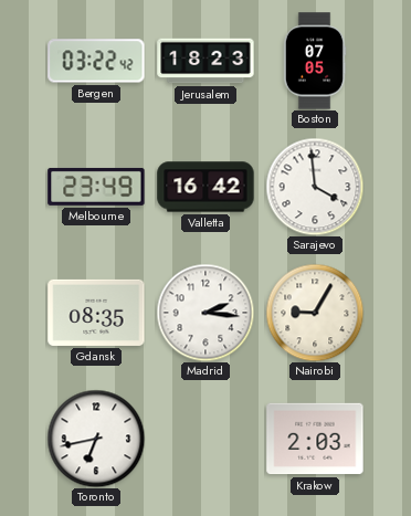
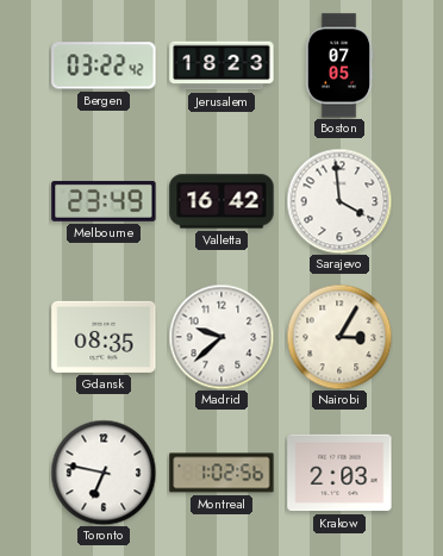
Madrid: 2:16 -> 9:38
Nairobi: 9:05 -> 3:05
Toronto: 6:43 -> 6:47
Montreal: none -> 1:02
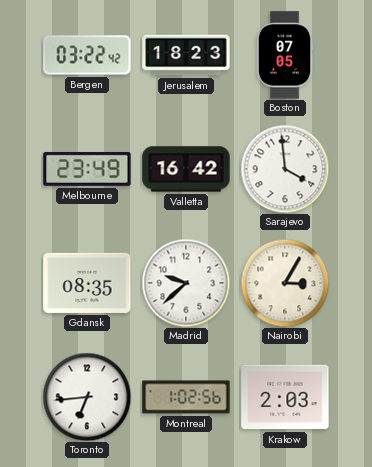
Toronto: 6:47 -> 6:44
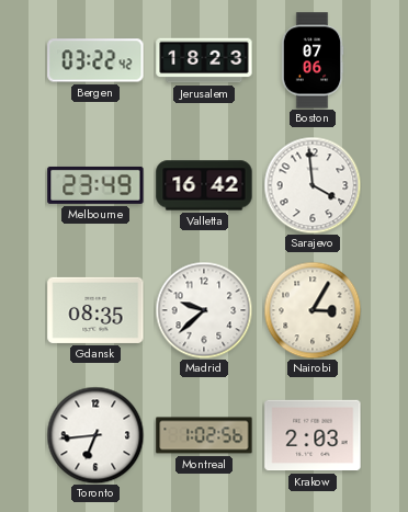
Boston: 07:05 -> 07:06
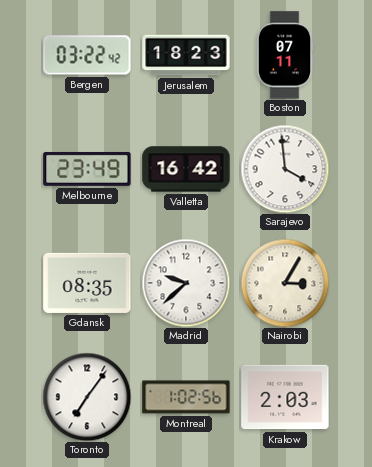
Boston: 07:06 -> 07:11
Toronto: 6:44 -> 7:06
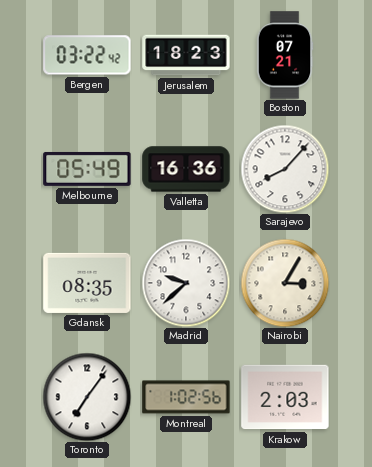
Boston: 07:11 -> 07:21
Melbourne: 23:49 -> 05:49
Valletta: 16:42 -> 16:36
Sarajevo: 3:59 -> 8:07
